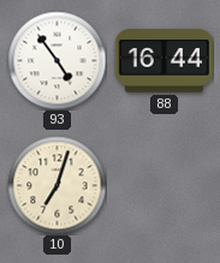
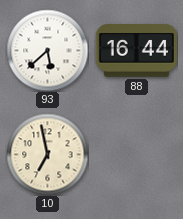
93: 4:54 -> 5:38
10: 7:03 -> 6:58
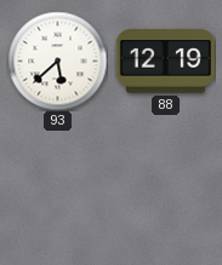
88: 16:44 -> 12:19
10: 6:58 -> none
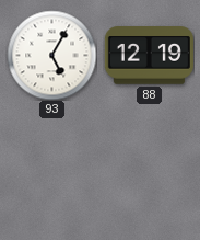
93: 5:38 -> 5:05
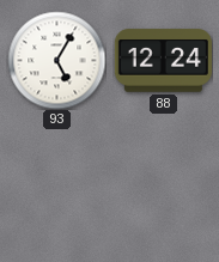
88: 12:19 -> 12:24
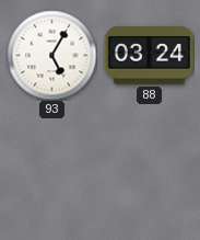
88: 12:24 -> 03:24
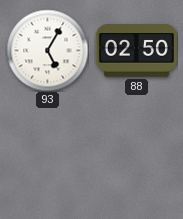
88: 03:24 -> 02:50
